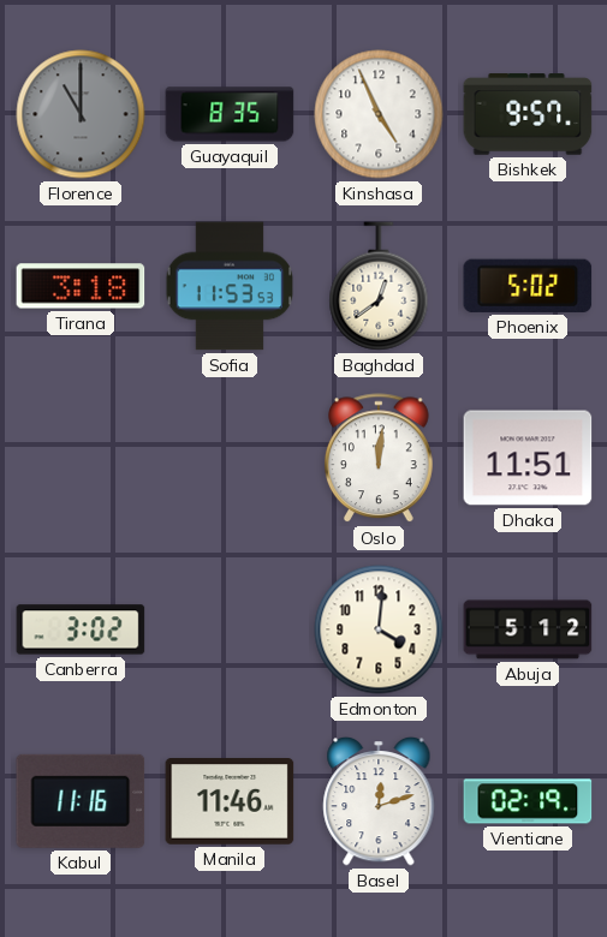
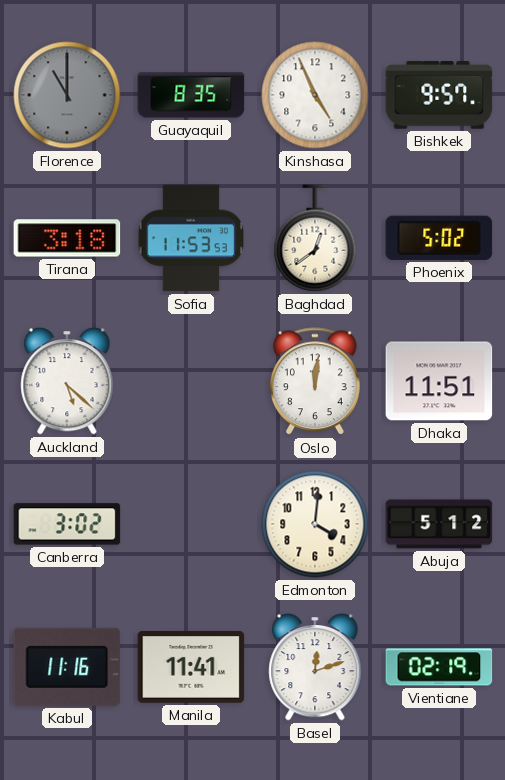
Auckland: none -> 5:22
Manila: 11:46 -> 11:41
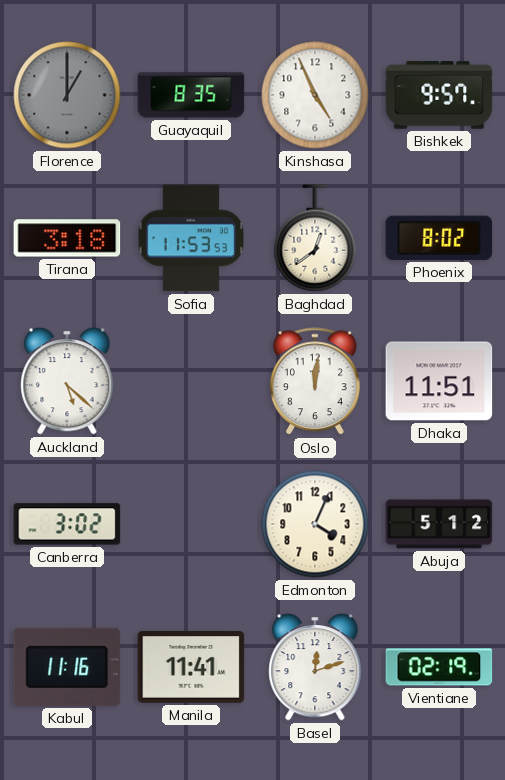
Florence: 11:00 -> 1:00
Phoenix: 5:02 -> 8:02
Edmonton: 4:01 -> 4:04
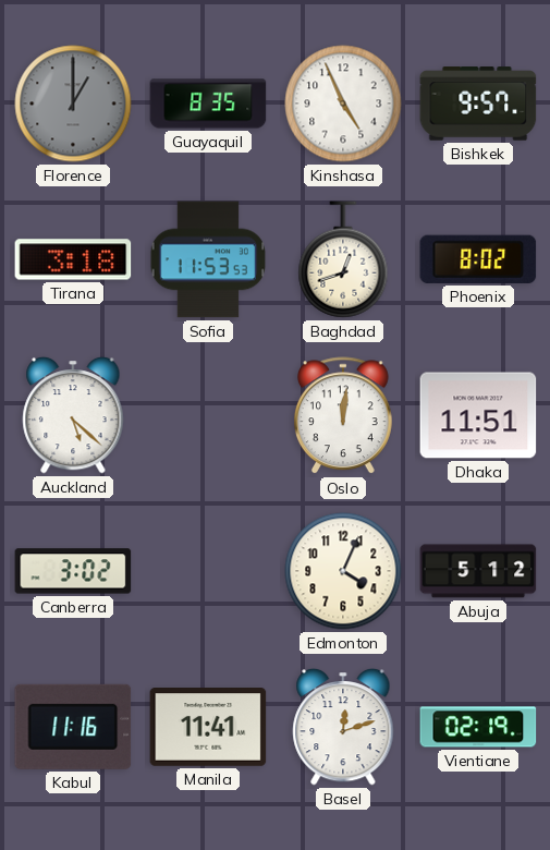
Baghdad: 12:39 -> 12:42
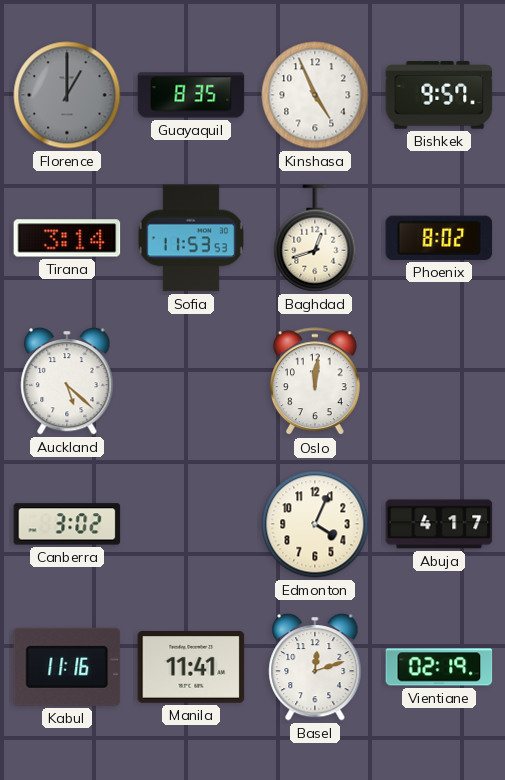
Tirana: 3:18 -> 3:14
Dhaka: 11:51 -> none
Abuja: 5:12 -> 4:17
